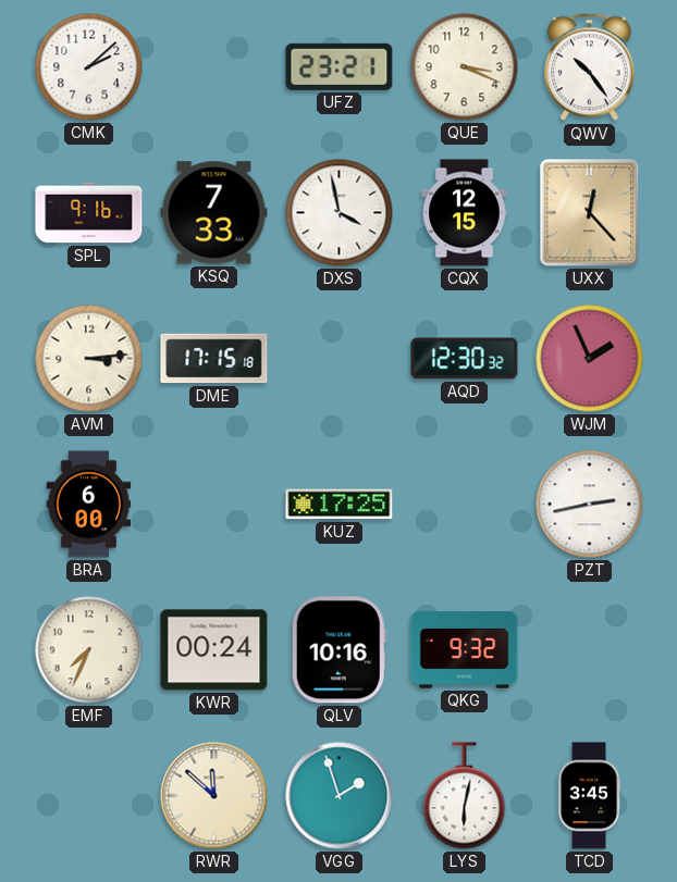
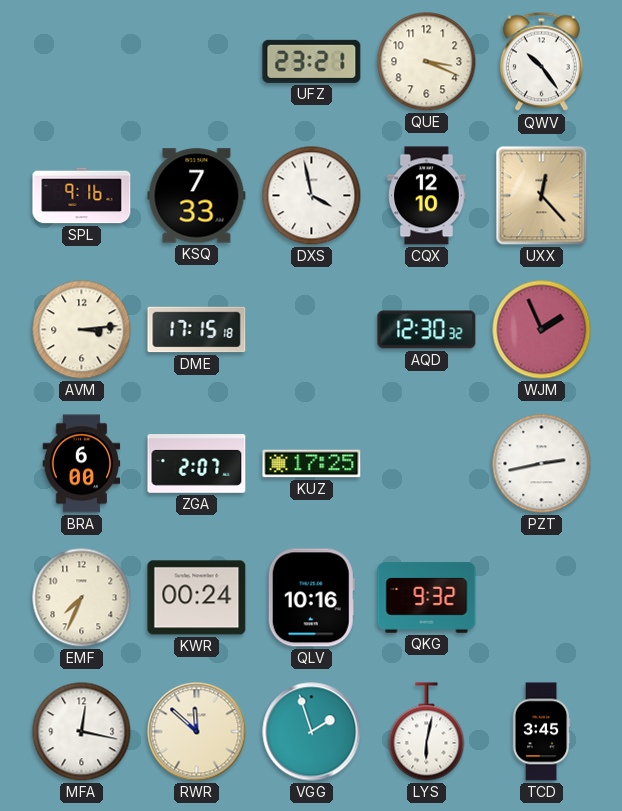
CMK: 2:08 -> none
CQX: 12:15 -> 12:10
ZGA: none -> 2:07
MFA: none -> 12:17
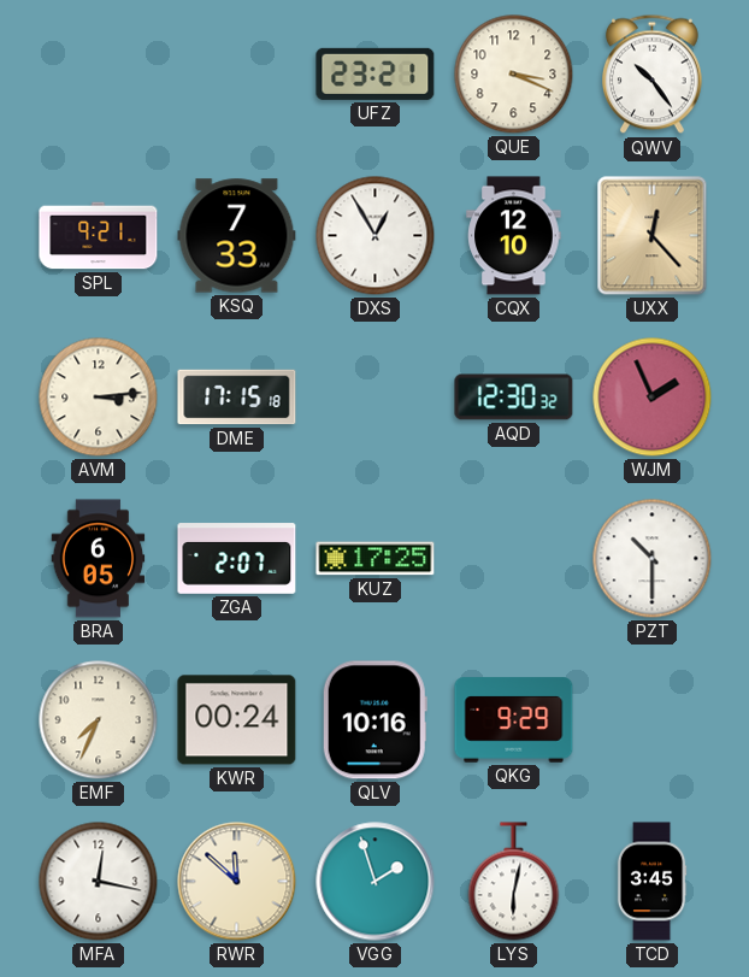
SPL: 9:16 -> 9:21
DXS: 3:58 -> 12:55
BRA: 6:00 -> 6:05
PZT: 2:43 -> 10:30
QKG: 9:32 -> 9:29
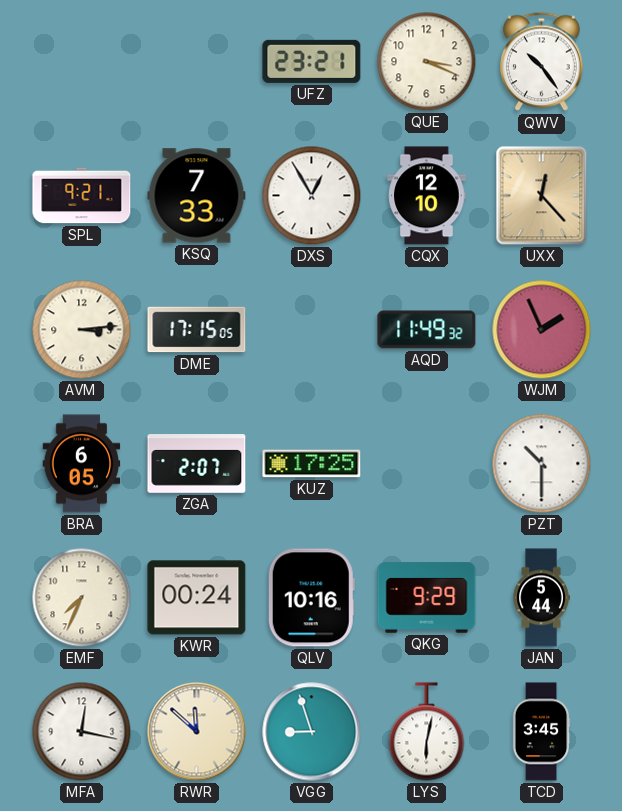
DME: 17:15:18 -> 17:15:05
AQD: 12:30 -> 11:49
JAN: none -> 5:44
VGG: 1:57 -> 8:57
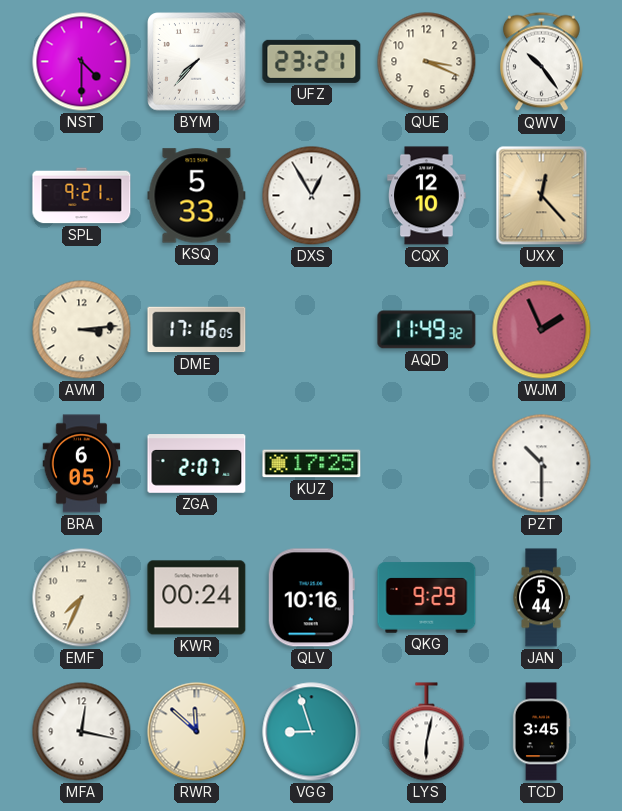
NST: none -> 4:30
BYM: none -> 7:37
KSQ: 7:33 -> 5:33
DME: 17:15 -> 17:16
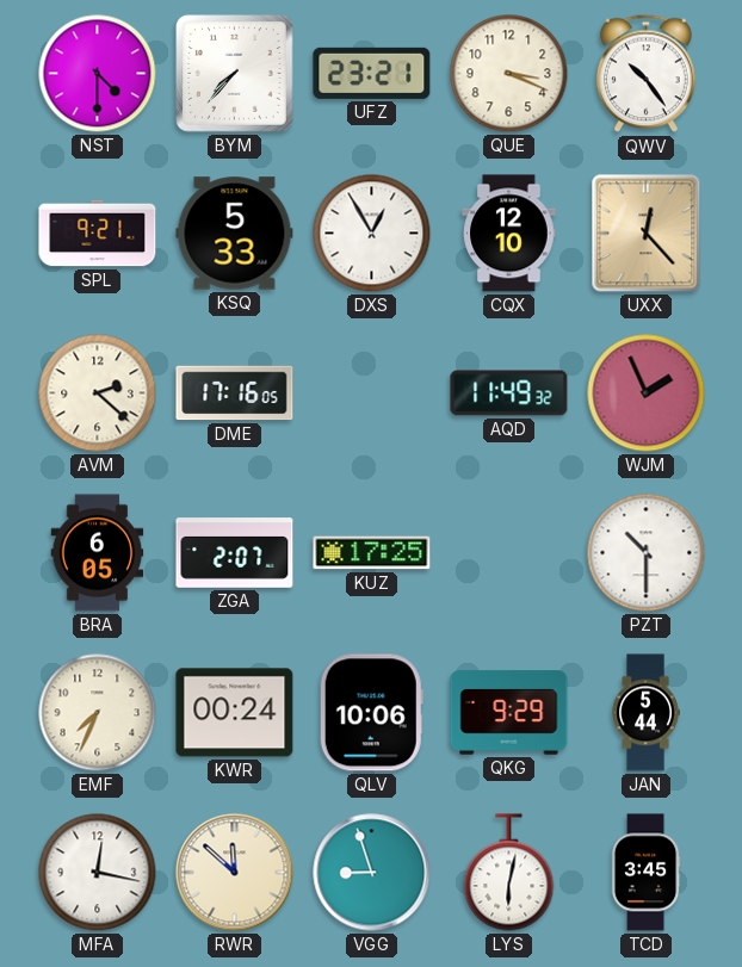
AVM: 3:14 -> 2:22
QLV: 10:16 -> 10:06
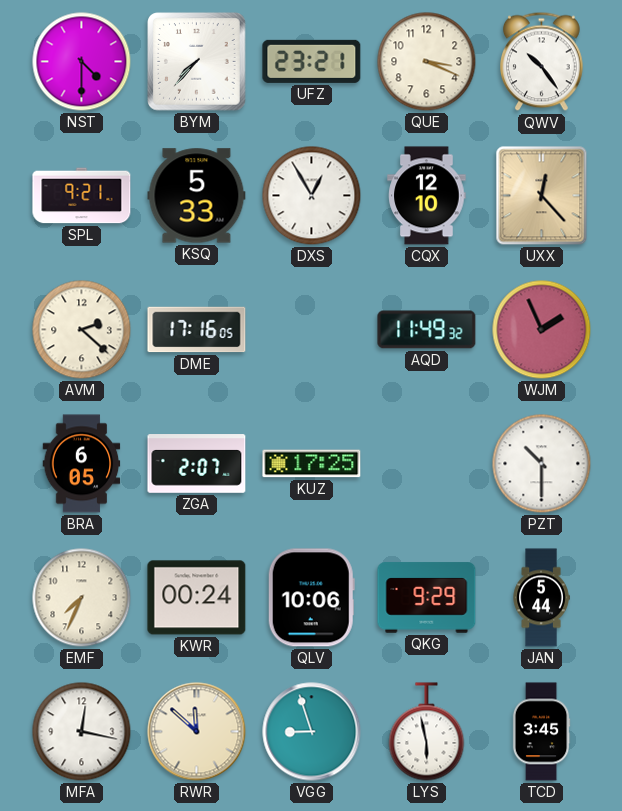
LYS: 6:02 -> 5:58
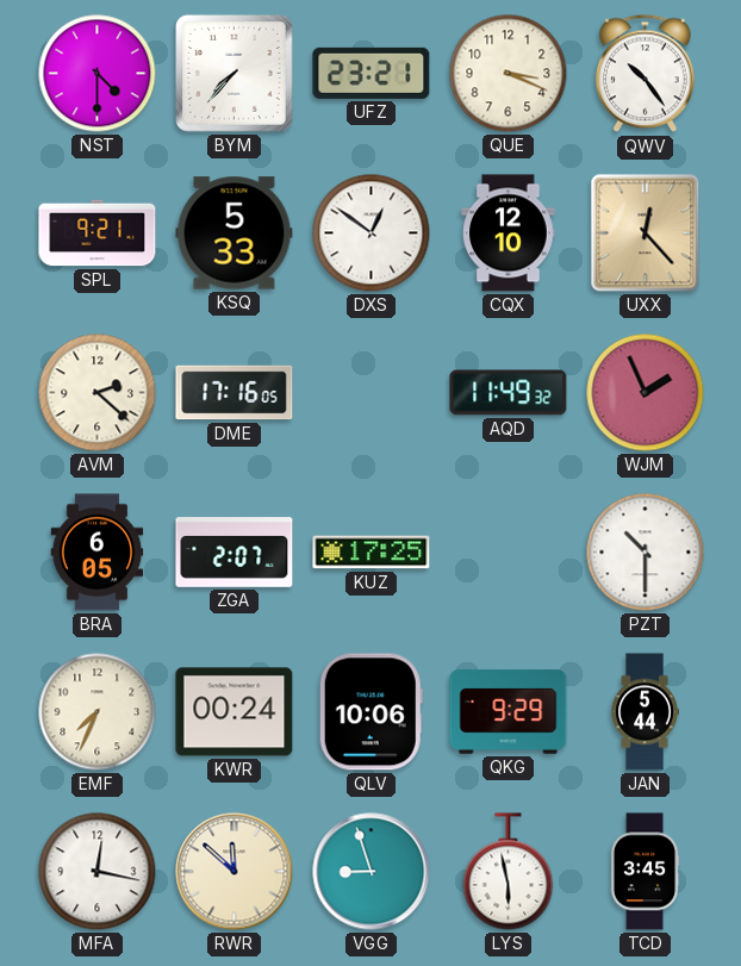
DXS: 12:55 -> 12:51
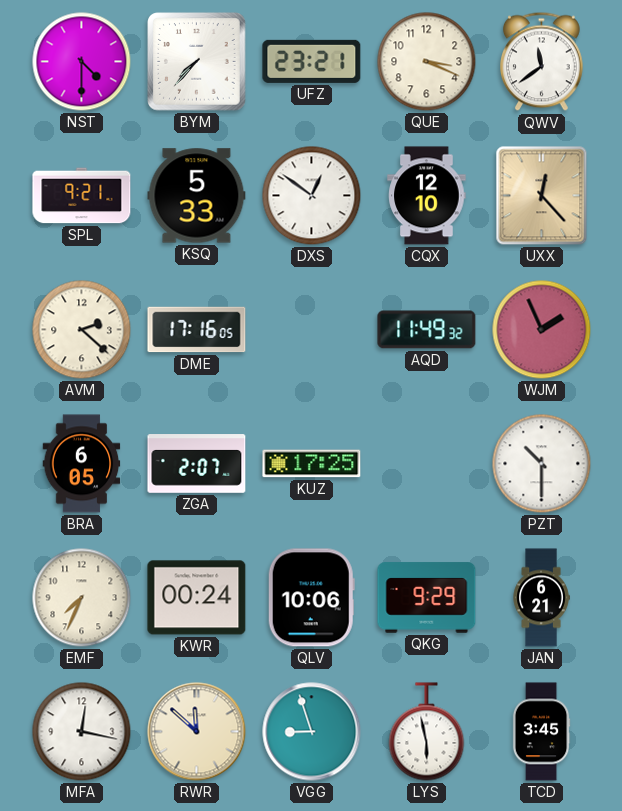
QWV: 10:24 -> 11:39
JAN: 5:44 -> 6:21
